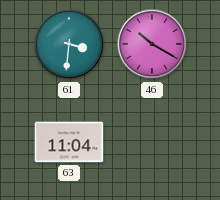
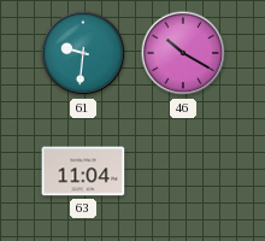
61: 3:31 -> 9:31
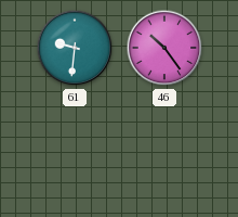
46: 10:20 -> 10:24
63: 11:04 -> none
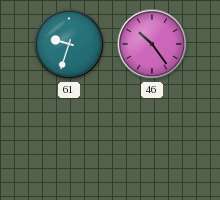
61: 9:31 -> 9:33
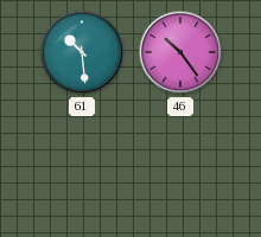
61: 9:33 -> 10:29
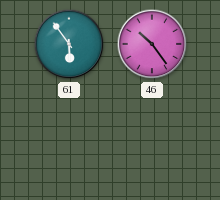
61: 10:29 -> 5:54
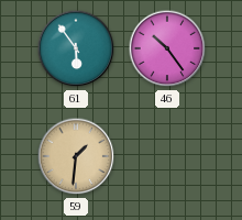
59: none -> 1:31
